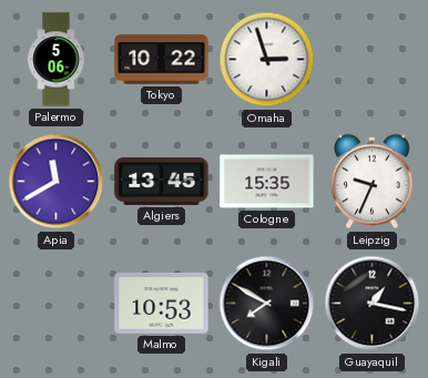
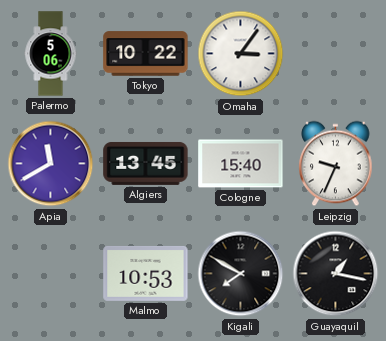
Omaha: 2:57 -> 3:06
Cologne: 15:35 -> 15:40
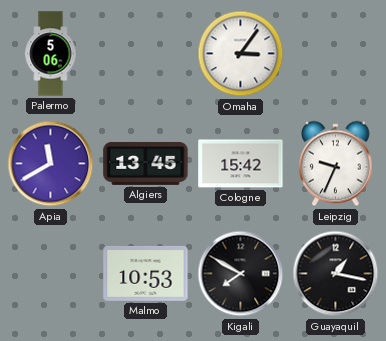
Tokyo: 10:22 -> none
Cologne: 15:40 -> 15:42
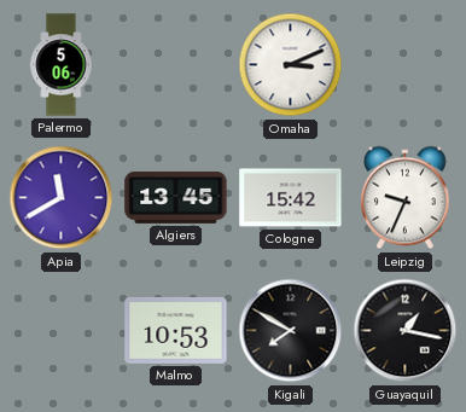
Omaha: 3:06 -> 3:11
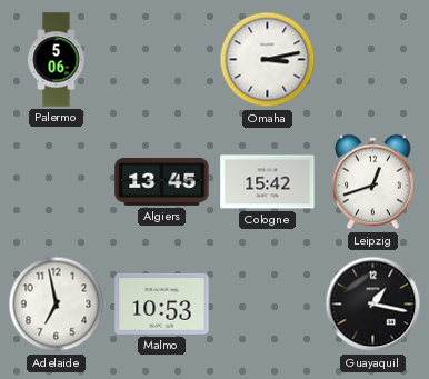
Omaha: 3:11 -> 3:13
Apia: 11:40 -> none
Leipzig: 9:34 -> 12:42
Adelaide: none -> 6:58
Kigali: 7:50 -> none
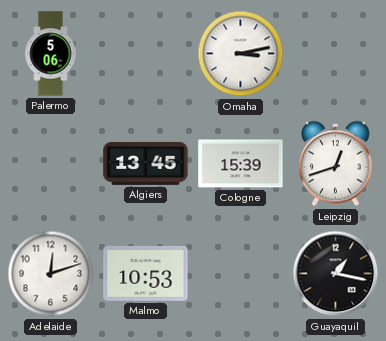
Cologne: 15:42 -> 15:39
Adelaide: 6:58 -> 12:12
